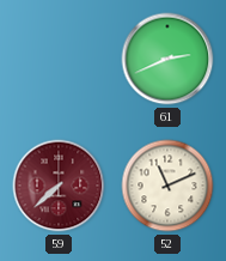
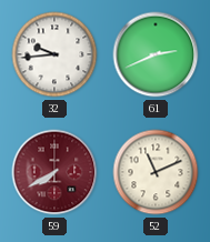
32: none -> 9:44
59: 7:38 -> 7:40
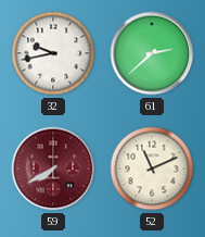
32: 9:44 -> 9:43
61: 2:41 -> 2:38
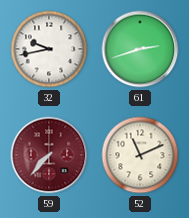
61: 2:38 -> 2:42
59: 7:40 -> 7:37
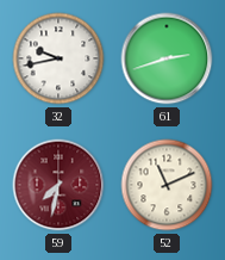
59: 7:37 -> 7:32
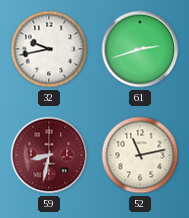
59: 7:32 -> 8:32
52: 11:11 -> 11:13
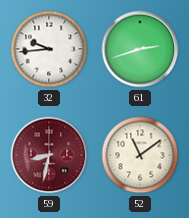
32: 9:43 -> 9:44
52: 11:13 -> 11:09
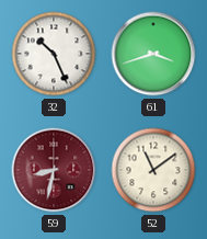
32: 9:44 -> 10:26
61: 2:42 -> 3:42
